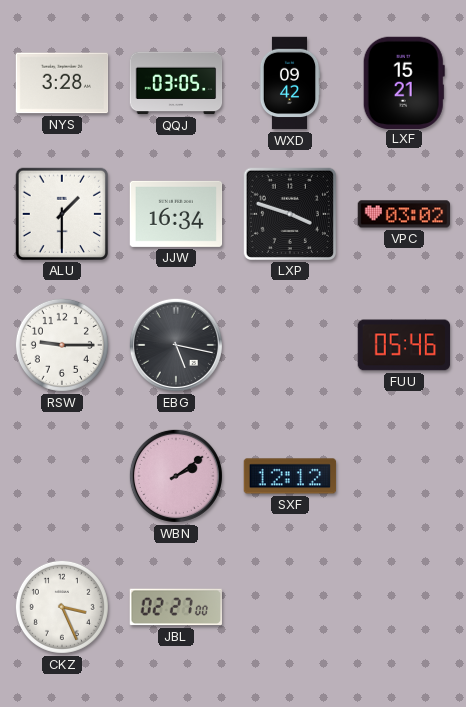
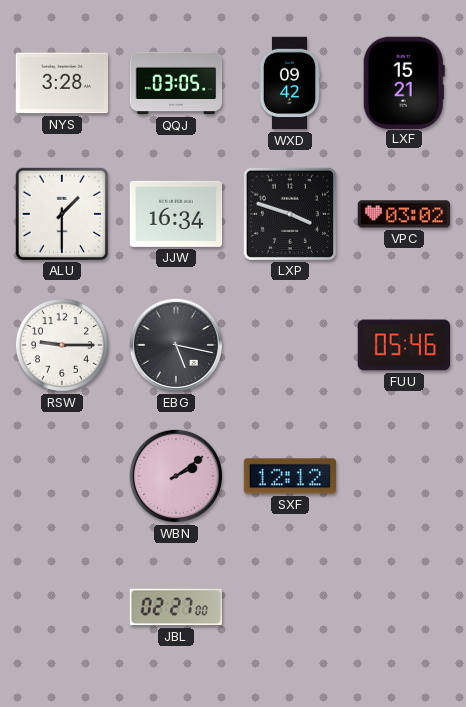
CKZ: 3:26 -> none
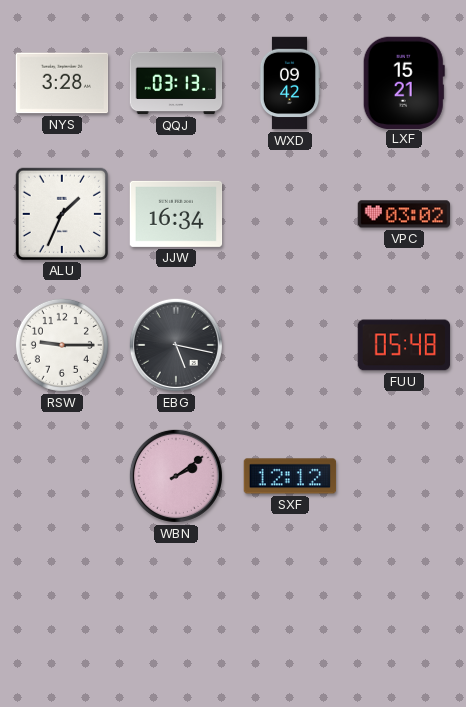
QQJ: 03:05 -> 03:13
ALU: 1:30 -> 1:34
LXP: 3:48 -> none
FUU: 05:46 -> 05:48
JBL: 02:27 -> none
